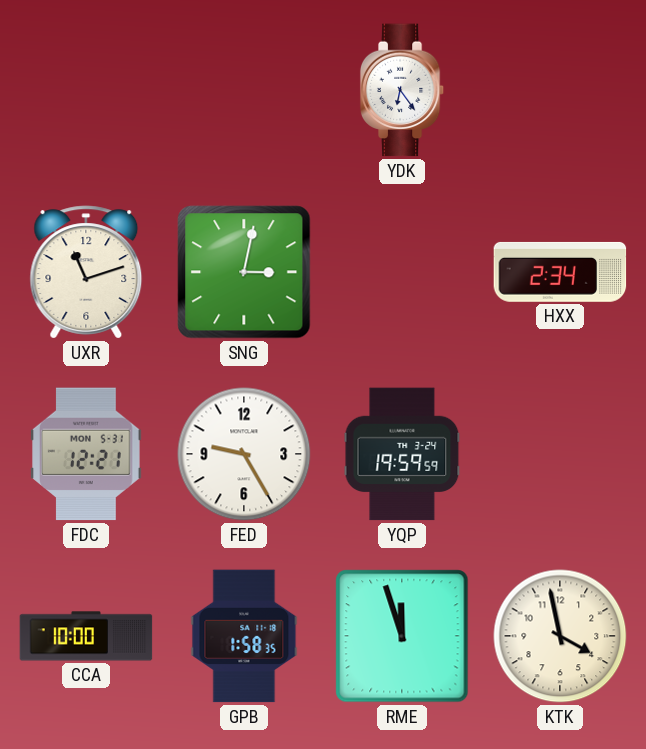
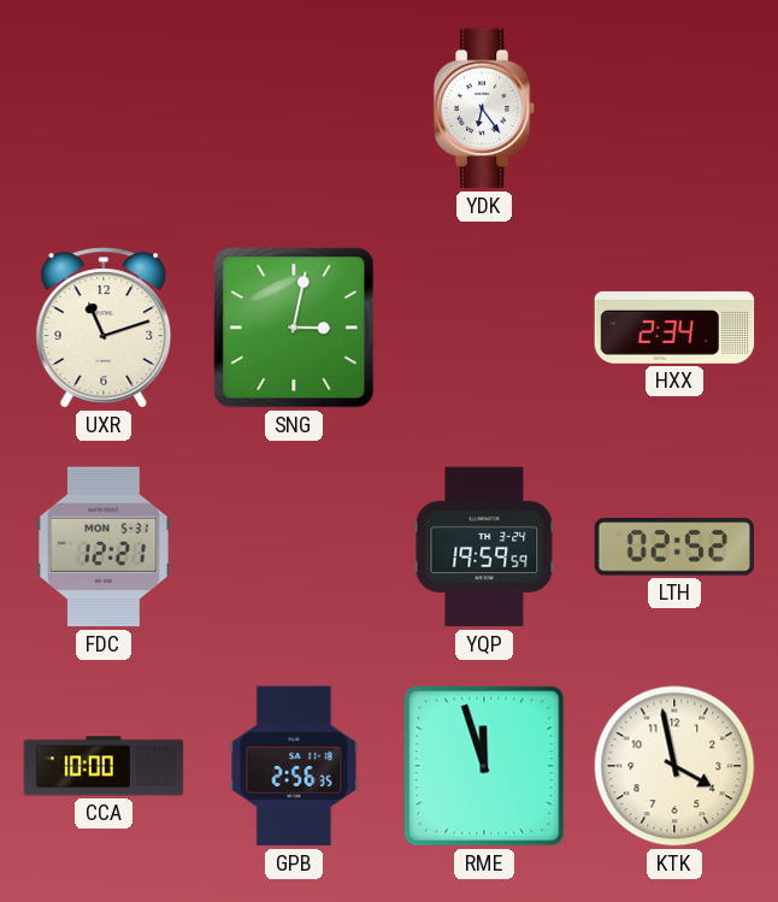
FED: 9:25 -> none
LTH: none -> 02:52
GPB: 1:58 -> 2:56
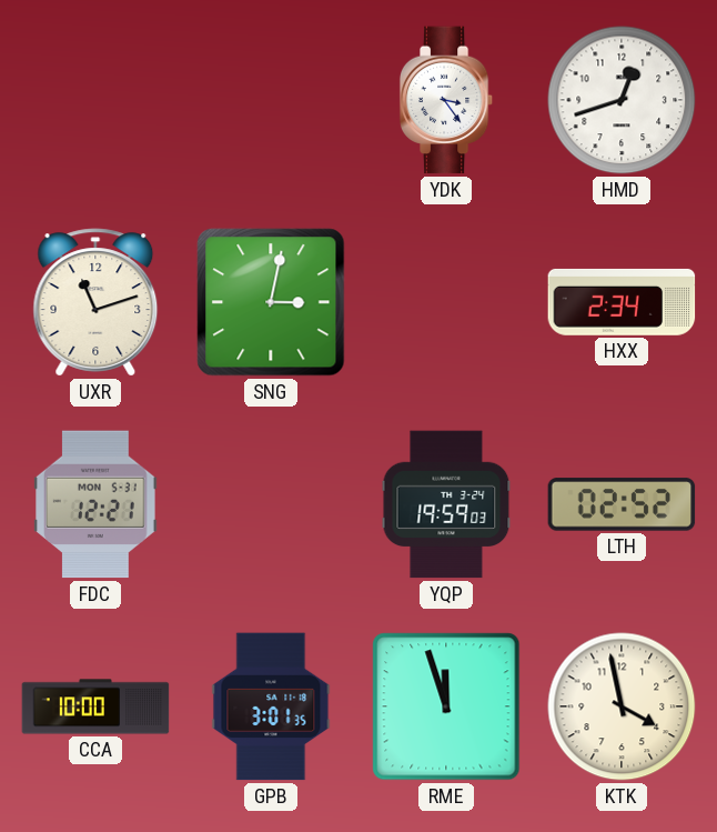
YDK: 6:24 -> 3:24
HMD: none -> 12:42
YQP: 19:59:59 -> 19:59:03
GPB: 2:56 -> 3:01
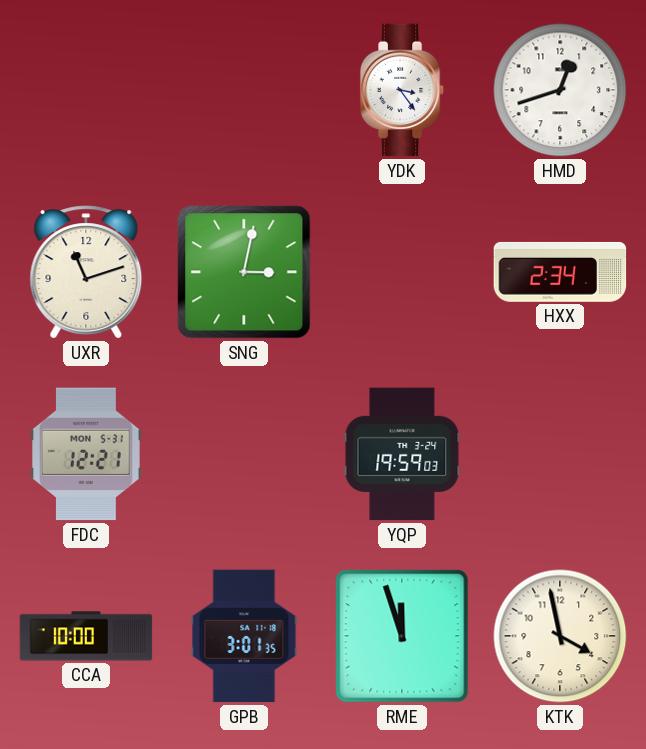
LTH: 02:52 -> none
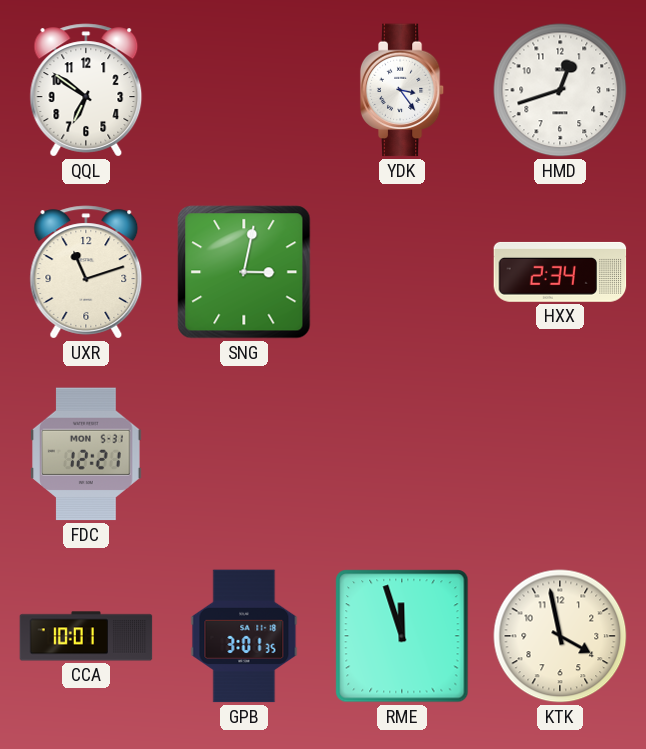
QQL: none -> 6:51
YQP: 19:59 -> none
CCA: 10:00 -> 10:01
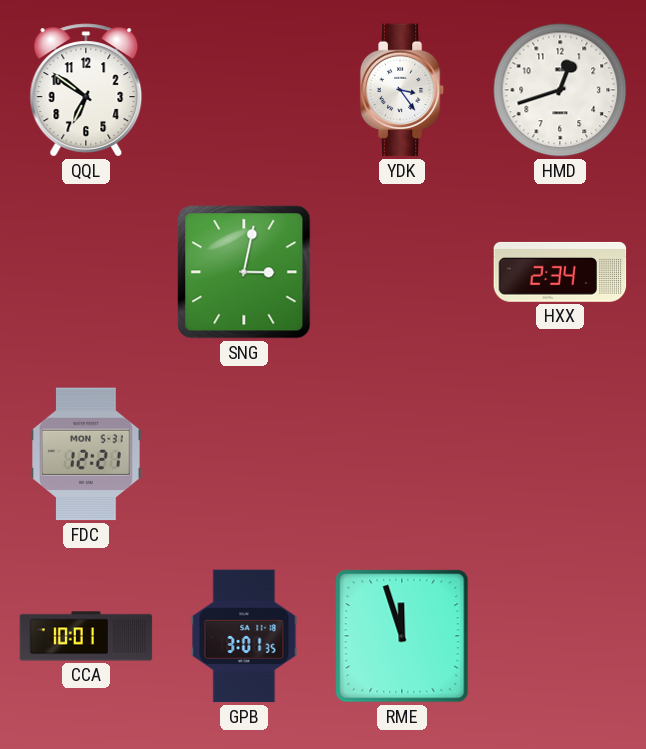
UXR: 11:12 -> none
KTK: 3:58 -> none
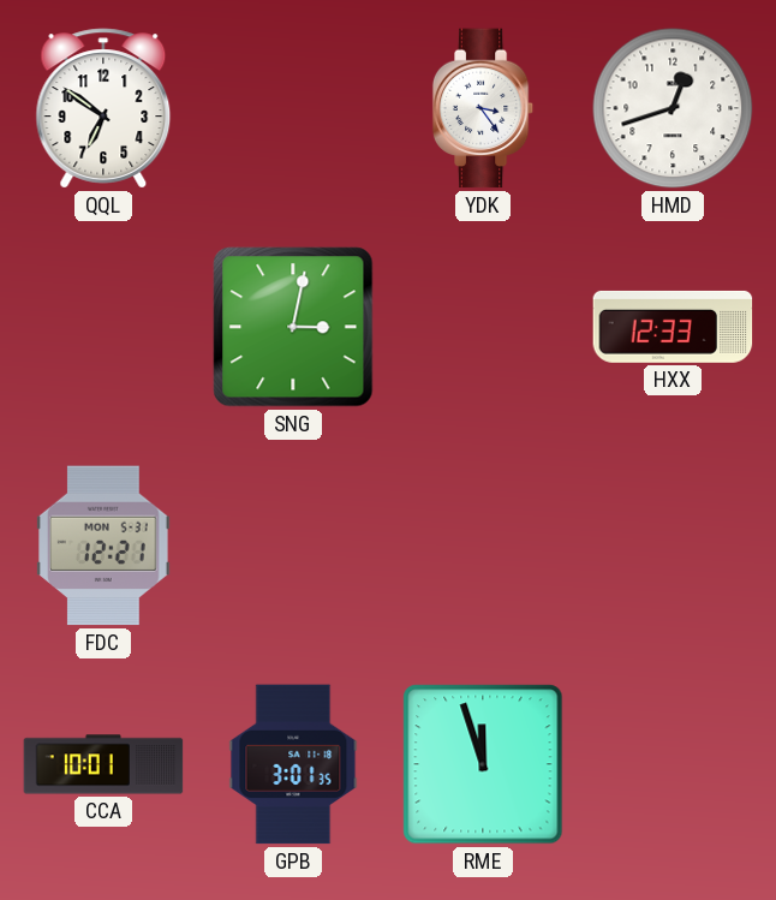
HXX: 2:34 -> 12:33
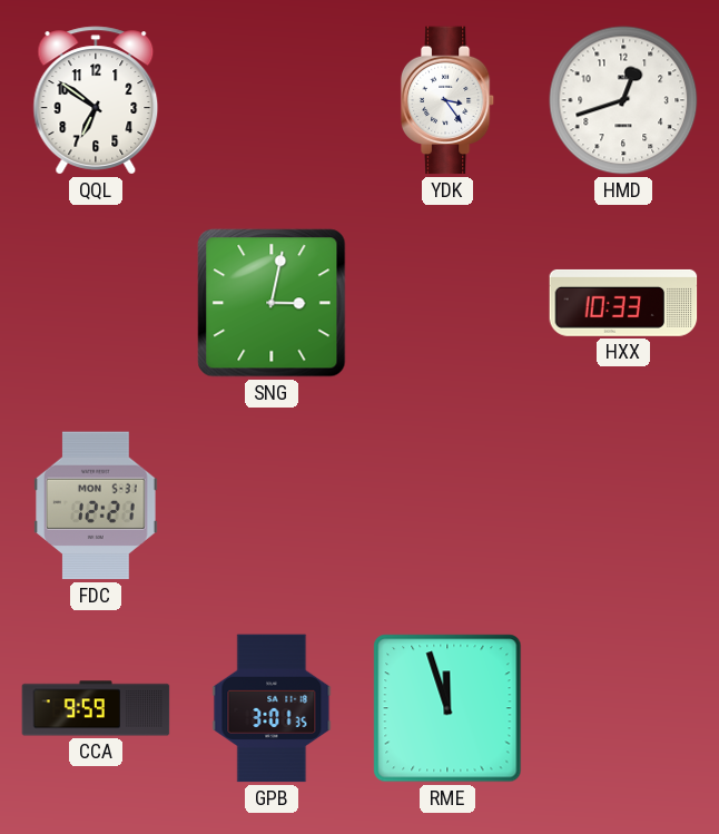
HXX: 12:33 -> 10:33
CCA: 10:01 -> 9:59
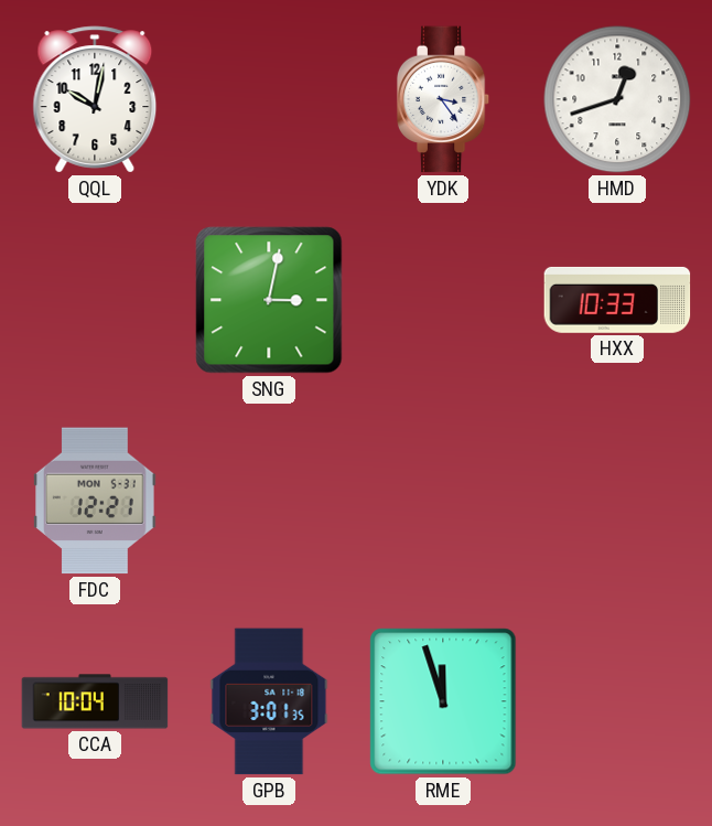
QQL: 6:51 -> 10:02
CCA: 9:59 -> 10:04
